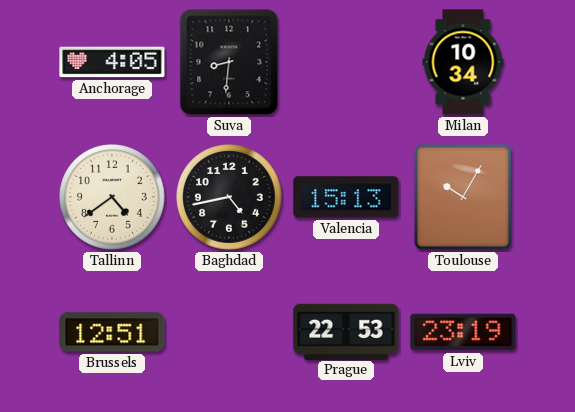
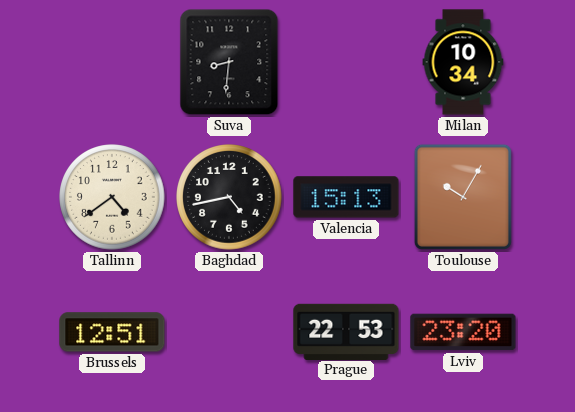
Anchorage: 4:05 -> none
Lviv: 23:19 -> 23:20
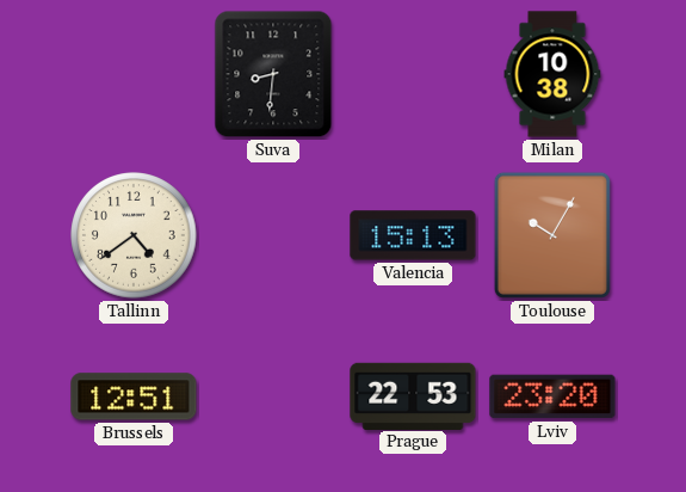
Milan: 10:34 -> 10:38
Baghdad: 4:43 -> none
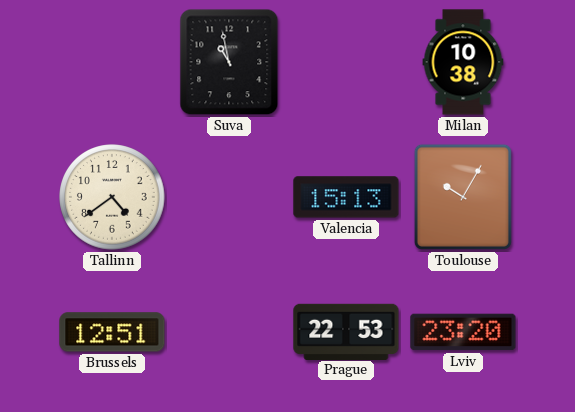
Suva: 8:31 -> 10:58
